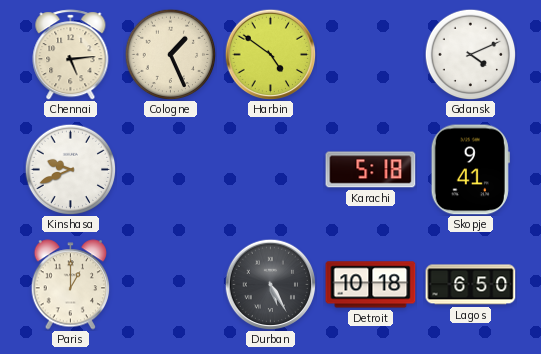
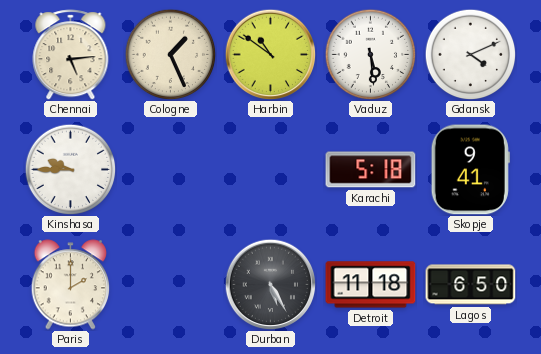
Harbin: 4:51 -> 10:51
Vaduz: none -> 5:29
Kinshasa: 9:41 -> 9:45
Paris: 1:00 -> 2:00
Detroit: 10:18 -> 11:18
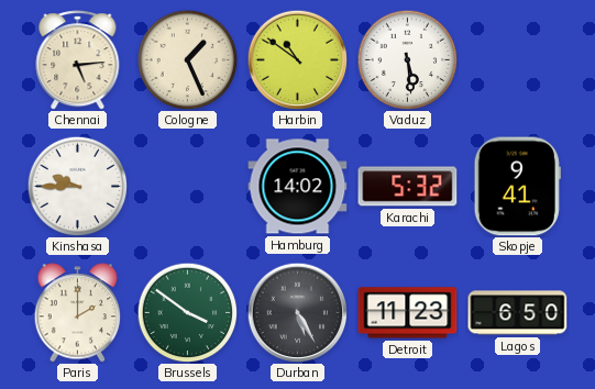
Gdansk: 4:11 -> none
Hamburg: none -> 14:02
Karachi: 5:18 -> 5:32
Brussels: none -> 3:51
Detroit: 11:18 -> 11:23
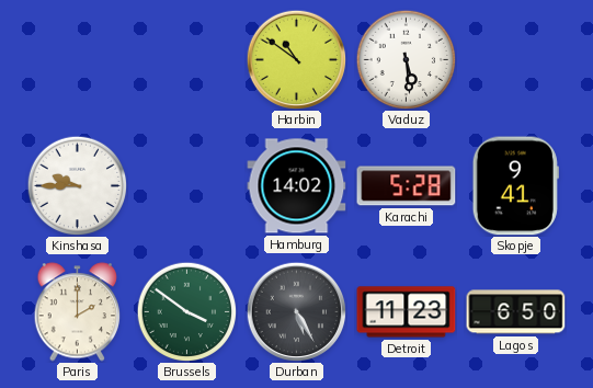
Chennai: 5:14 -> none
Cologne: 1:26 -> none
Karachi: 5:32 -> 5:28
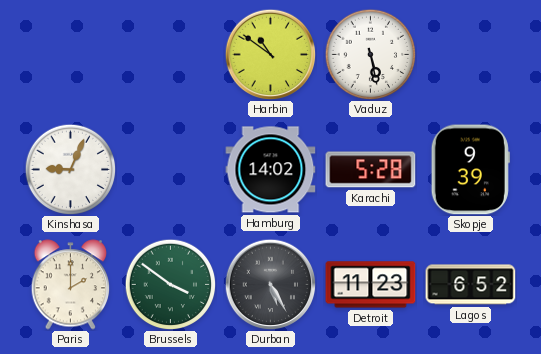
Vaduz: 5:29 -> 5:28
Kinshasa: 9:45 -> 9:04
Skopje: 9:41 -> 9:39
Lagos: 6:50 -> 6:52
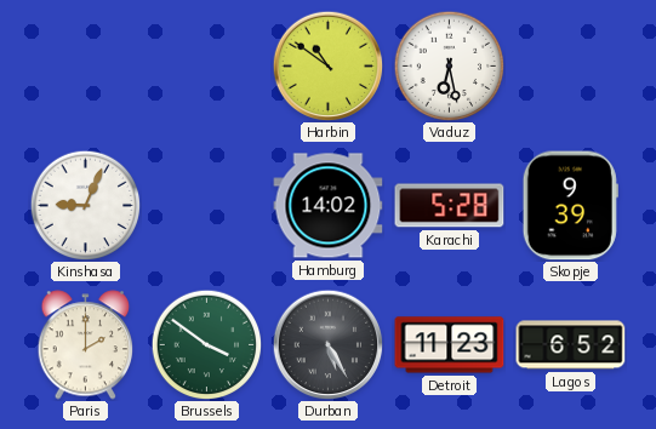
Vaduz: 5:28 -> 6:28
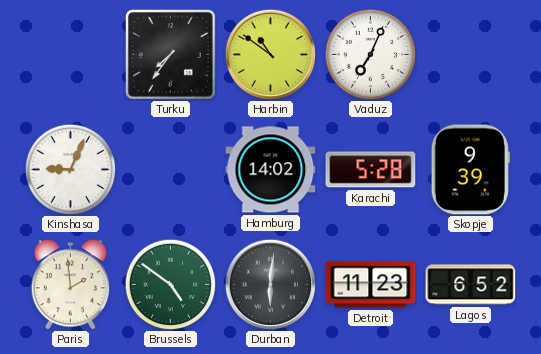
Turku: none -> 7:36
Vaduz: 6:28 -> 7:04
Paris: 2:00 -> 1:59
Brussels: 3:51 -> 4:51
Durban: 5:25 -> 6:01
